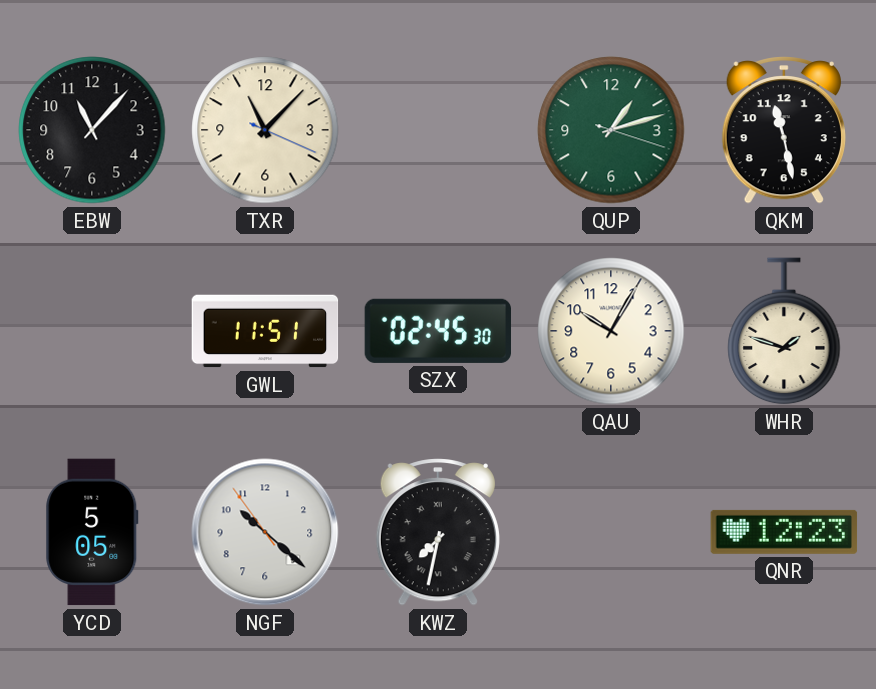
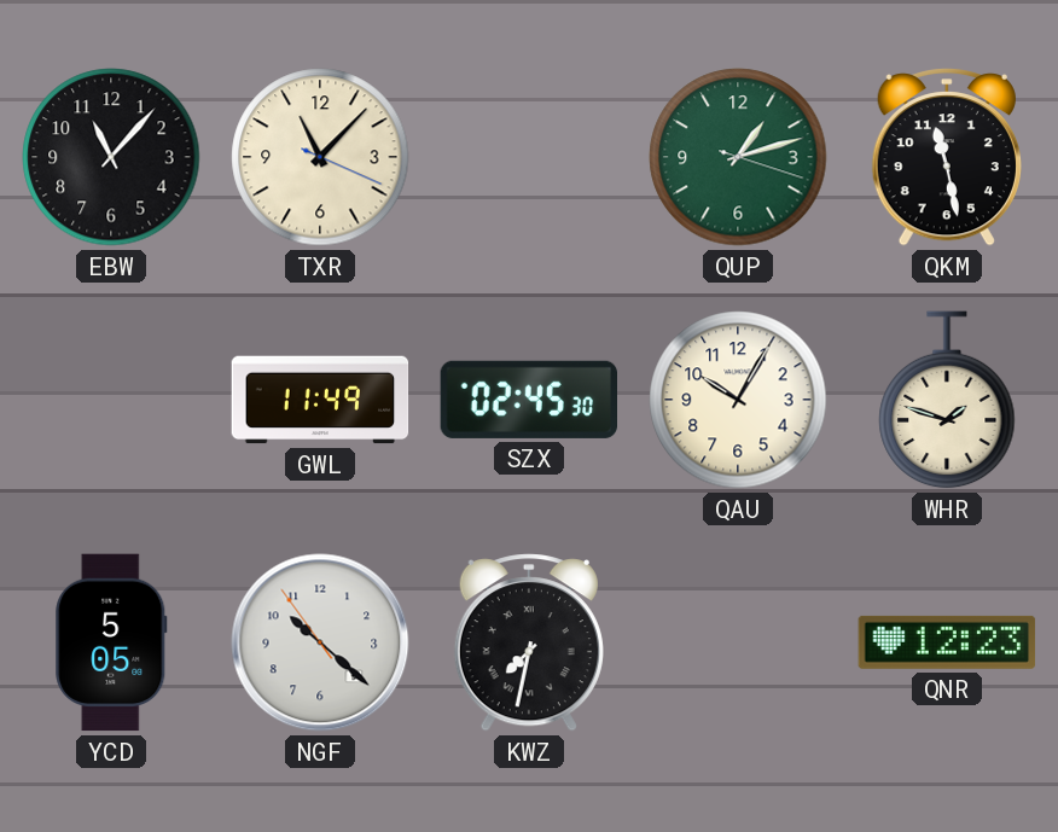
GWL: 11:51 -> 11:49
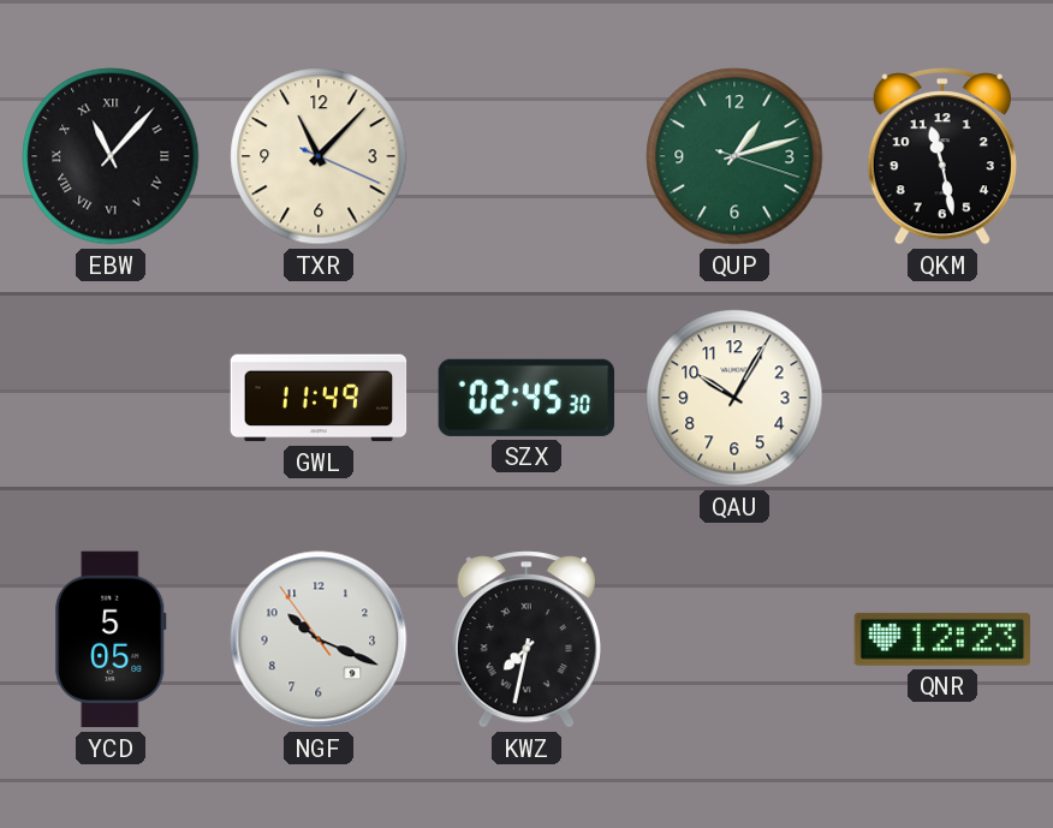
EBW numerals: Arabic -> Roman
WHR: 1:48 -> none
NGF: 10:21 -> 10:18
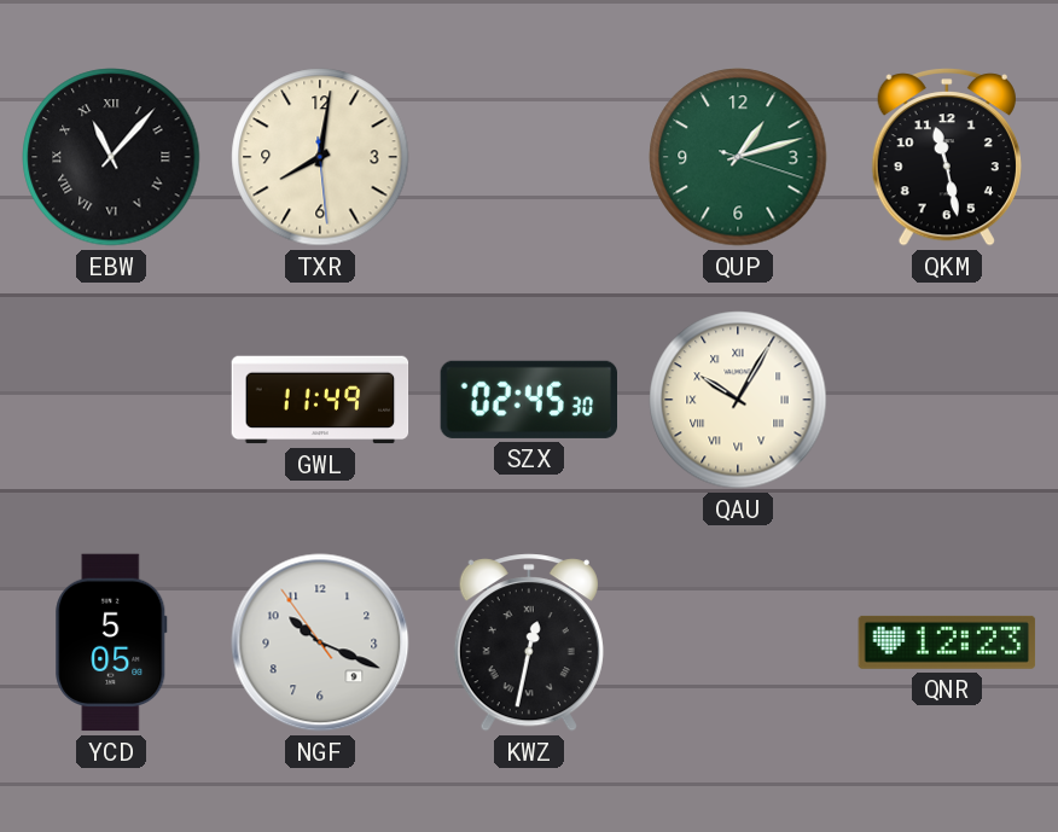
TXR: 11:07 -> 8:01
QAU numerals: Arabic -> Roman
KWZ: 7:32 -> 12:32
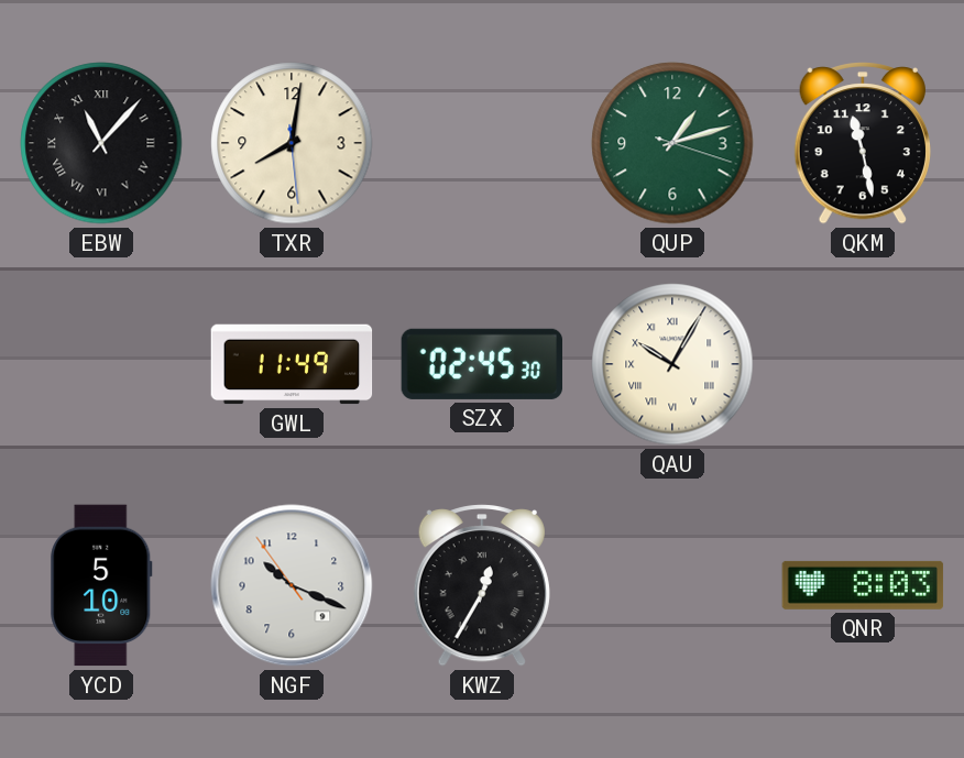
YCD: 5:05 -> 5:10
KWZ: 12:32 -> 12:35
QNR: 12:23 -> 8:03
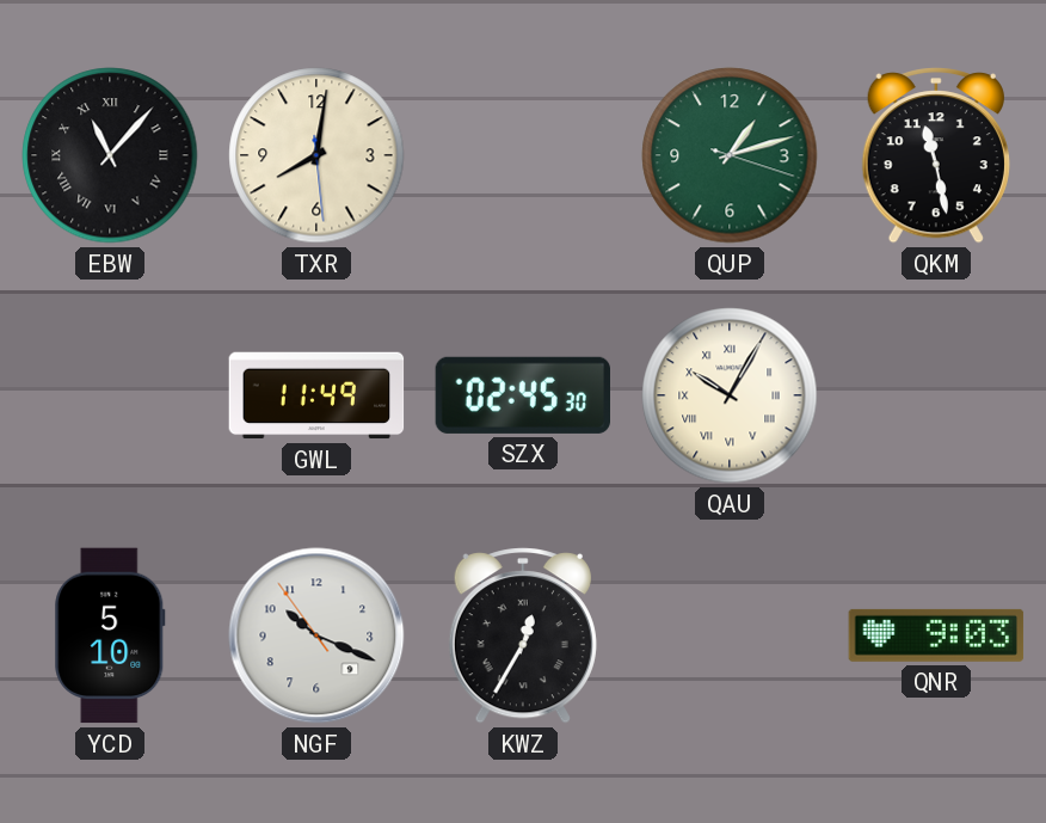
QNR: 8:03 -> 9:03
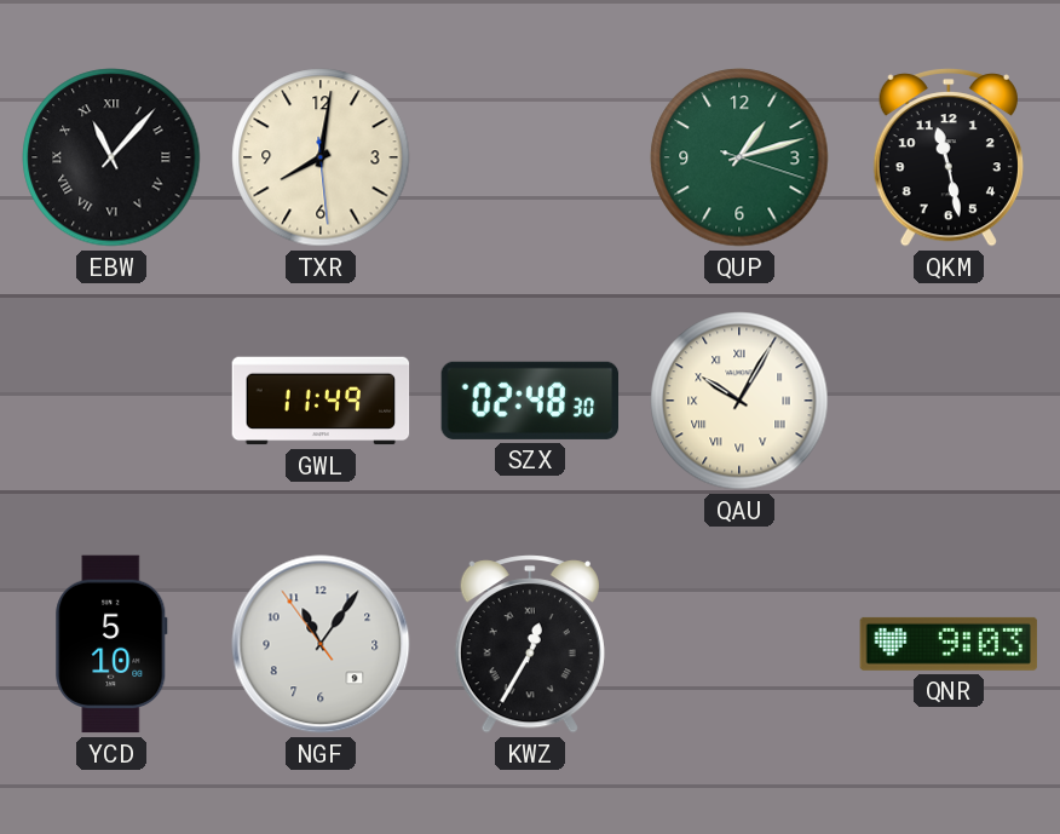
SZX: 02:45 -> 02:48
NGF: 10:18 -> 11:05
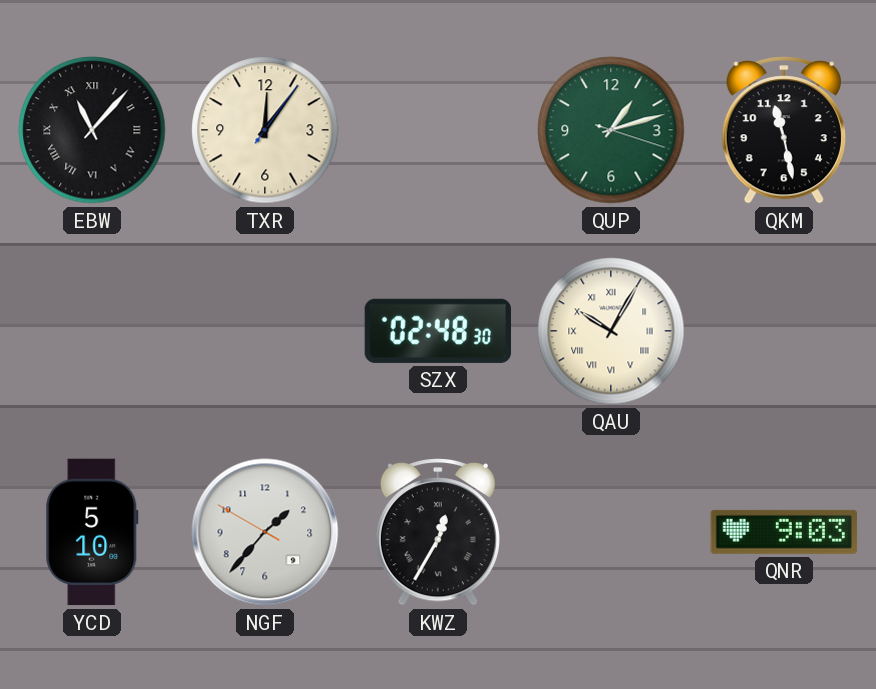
TXR: 8:01 -> 12:06
GWL: 11:49 -> none
NGF: 11:05 -> 1:36
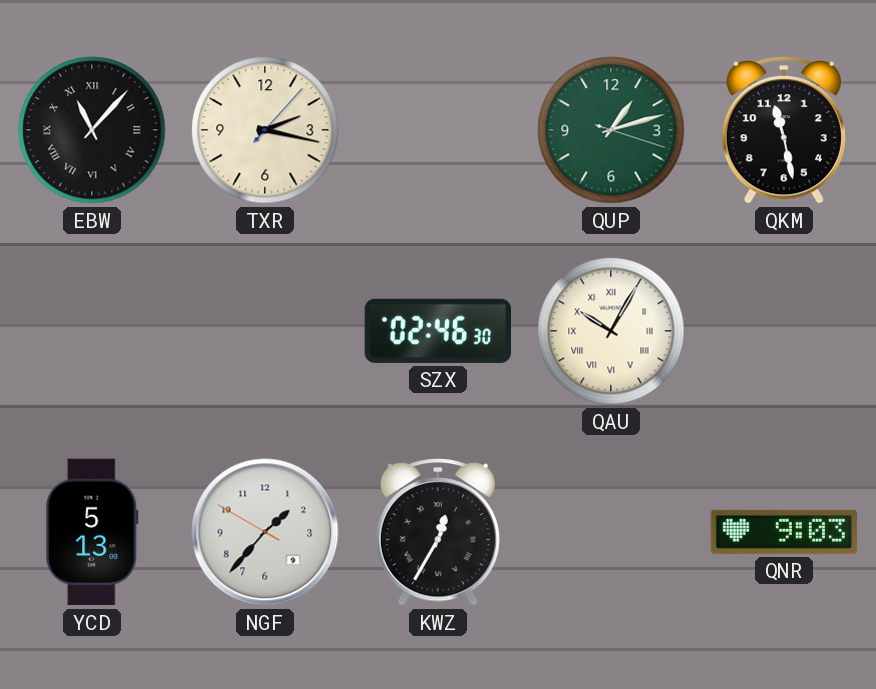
TXR: 12:06 -> 2:17
SZX: 02:48 -> 02:46
YCD: 5:10 -> 5:13
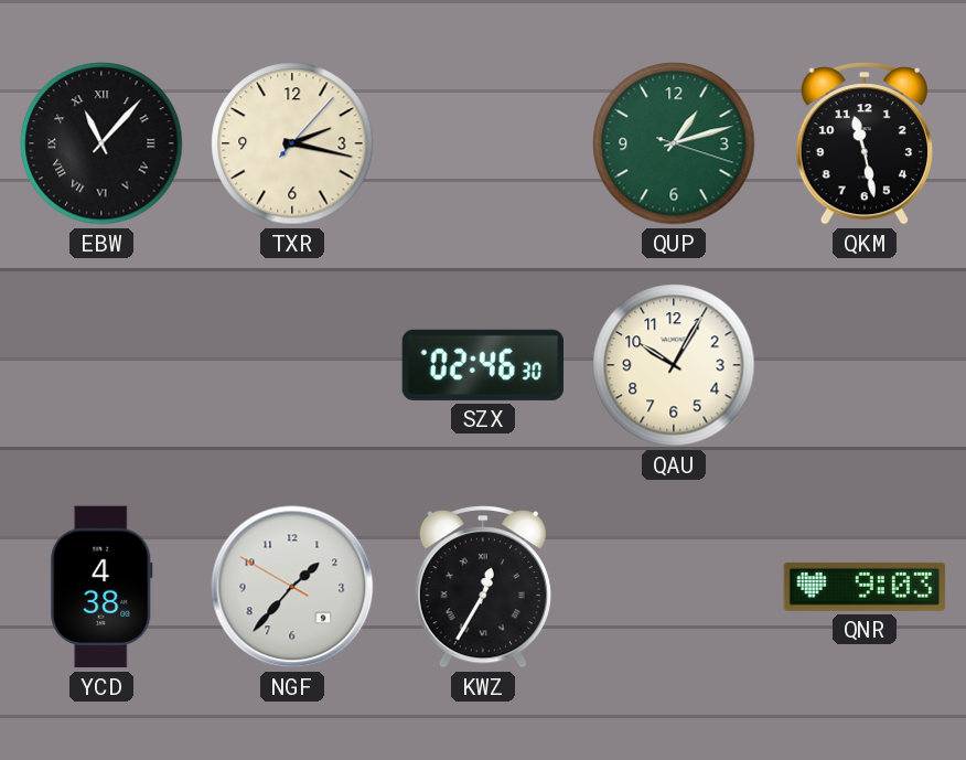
QAU numerals: Roman -> Arabic
YCD: 5:13 -> 4:38
